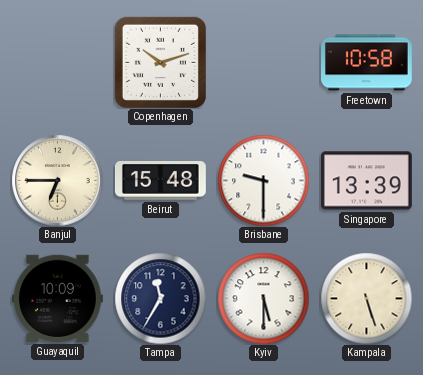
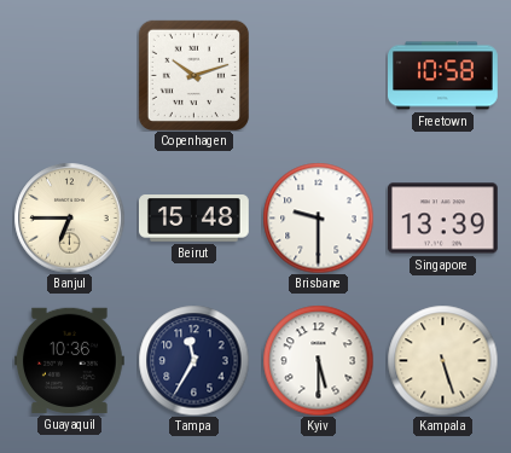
Guayaquil: 10:09 -> 10:36
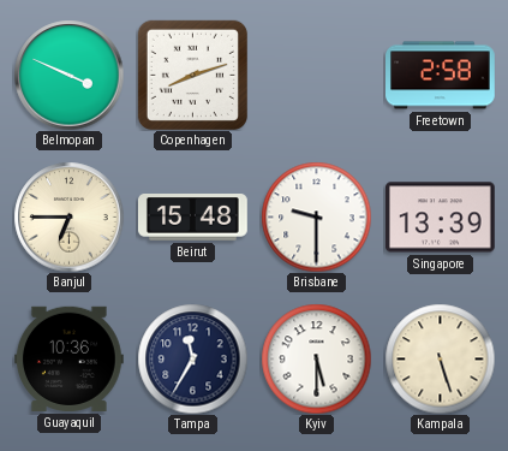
Belmopan: none -> 3:49
Copenhagen: 10:12 -> 8:12
Freetown: 10:58 -> 2:58
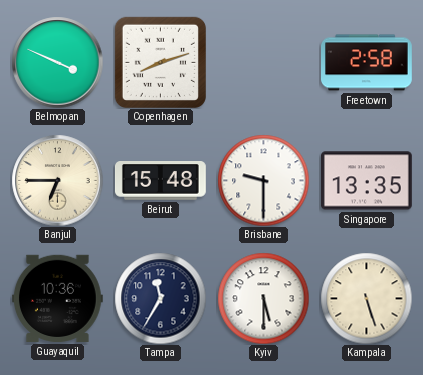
Singapore: 13:39 -> 13:35
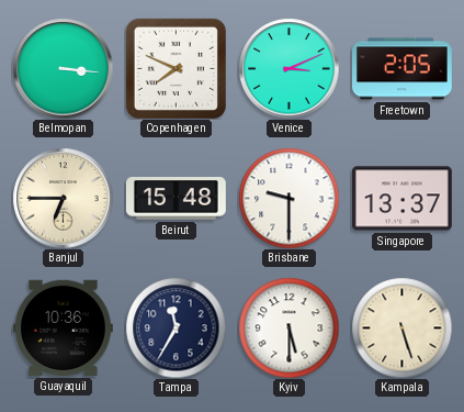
Belmopan: 3:49 -> 3:16
Copenhagen: 8:12 -> 7:49
Venice: none -> 3:11
Freetown: 2:58 -> 2:05
Singapore: 13:35 -> 13:37
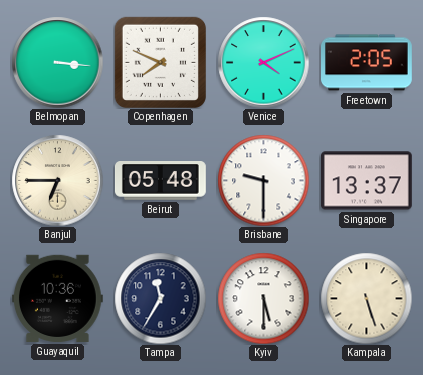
Venice: 3:11 -> 4:11
Beirut: 15:48 -> 05:48
